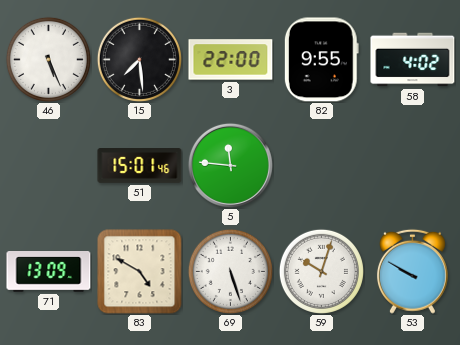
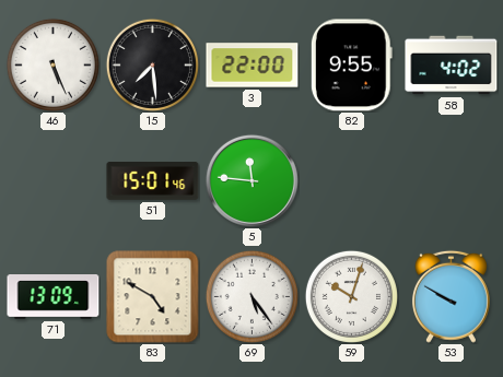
69: 5:27 -> 5:24
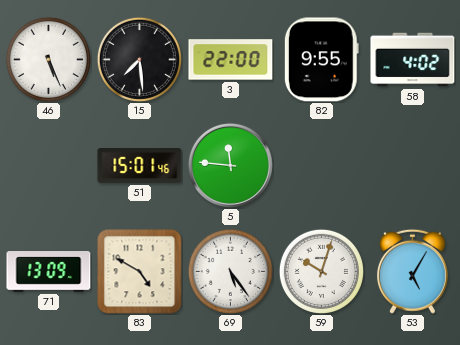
53: 9:50 -> 5:05
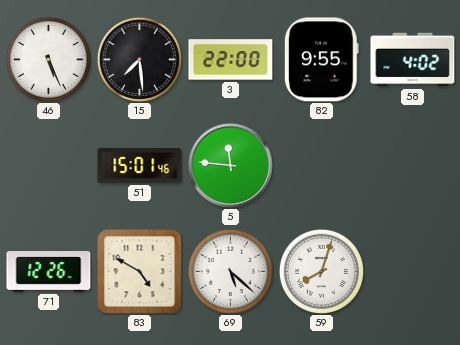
71: 13:09 -> 12:26
69: 5:24 -> 5:22
59: 10:03 -> 8:03
53: 5:05 -> none
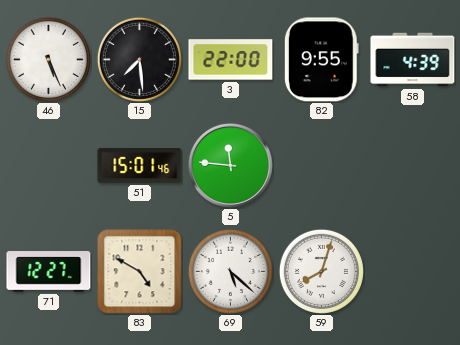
58: 4:02 -> 4:39
71: 12:26 -> 12:27
